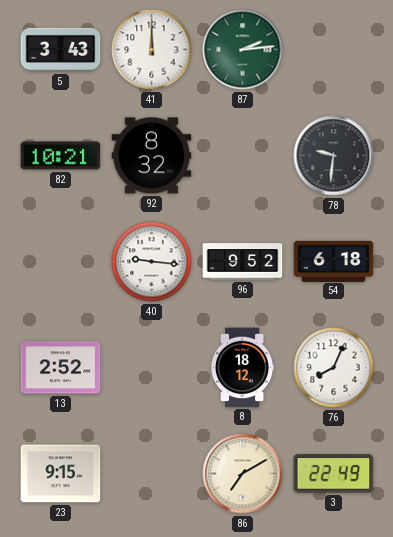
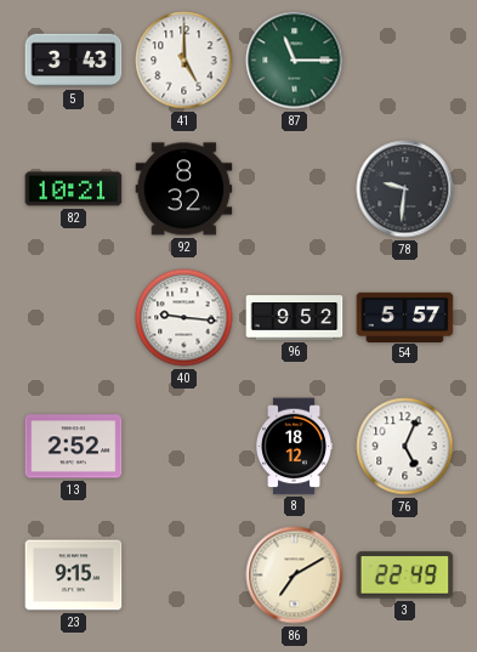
41: 12:00 -> 5:00
87: 2:14 -> 11:15
54: 6:18 -> 5:57
76: 8:04 -> 5:04
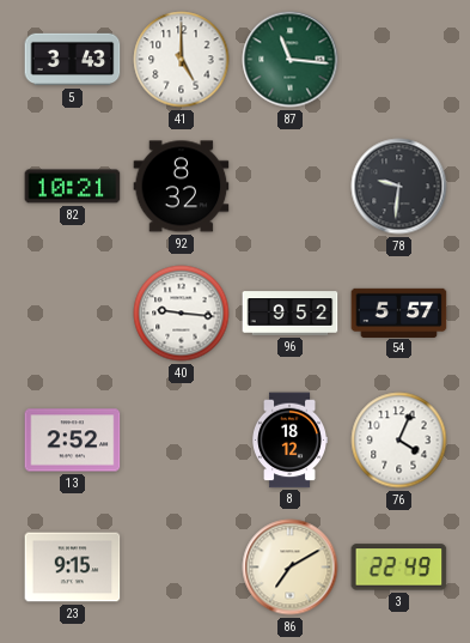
87: 11:15 -> 11:16
76: 5:04 -> 4:04
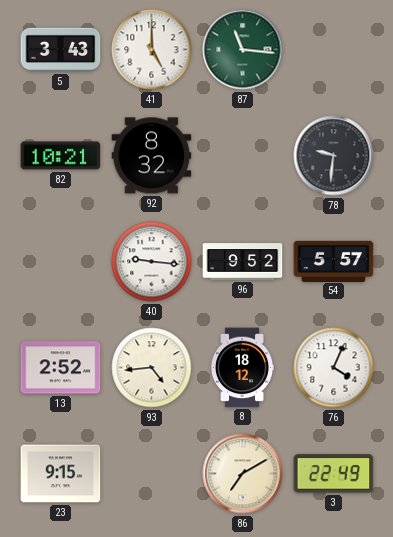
93: none -> 4:44
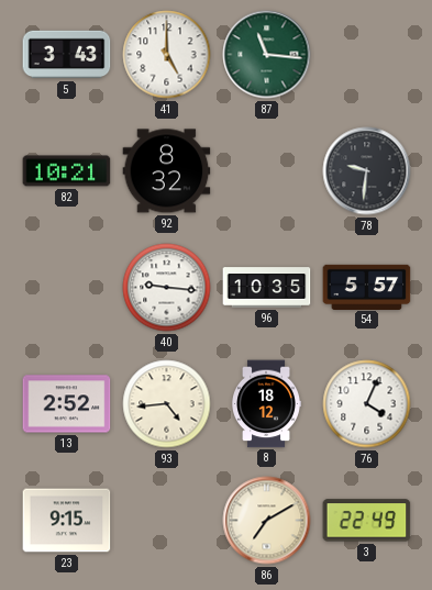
96: 9:52 -> 10:35
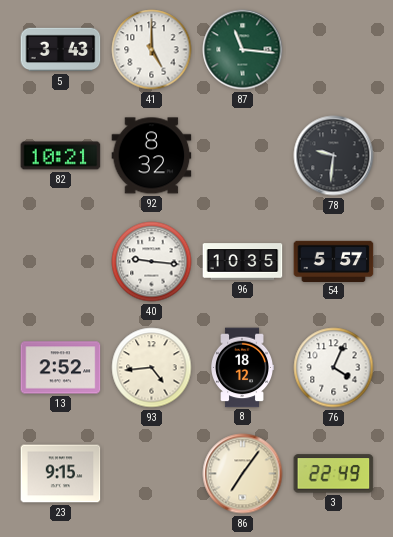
86: 7:10 -> 7:06
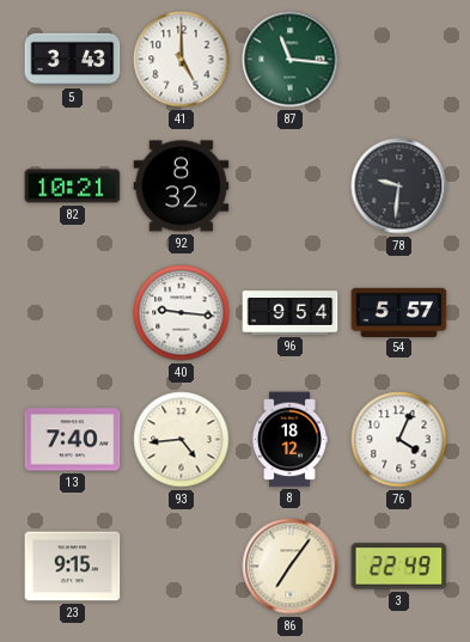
96: 10:35 -> 9:54
13: 2:52 -> 7:40
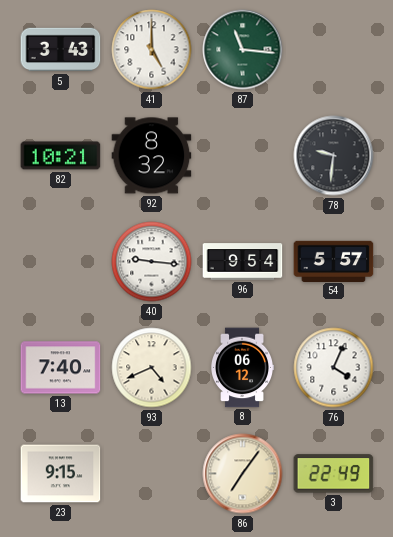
93: 4:44 -> 4:41
8: 18:12 -> 06:12
